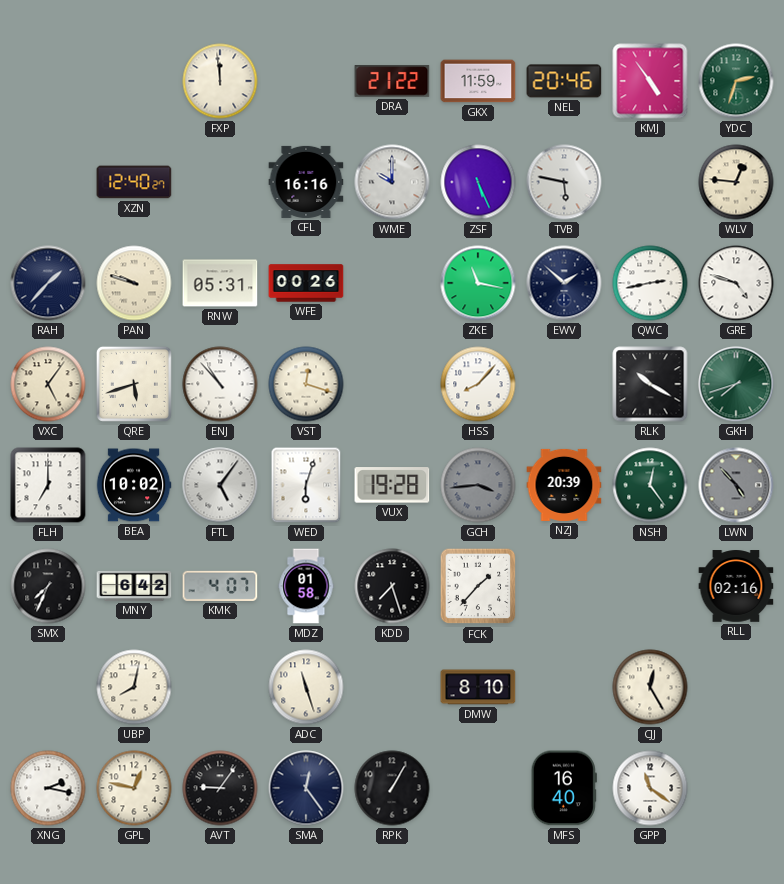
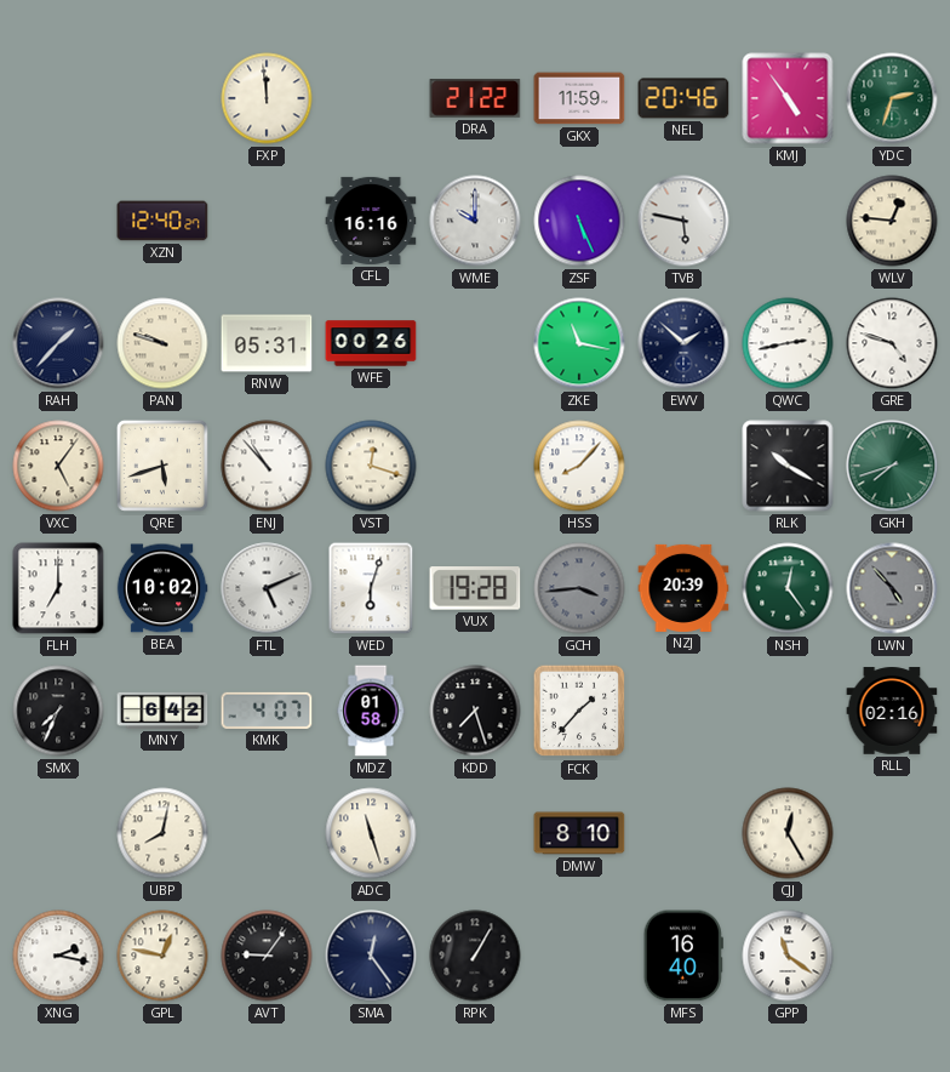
FTL: 5:06 -> 5:11
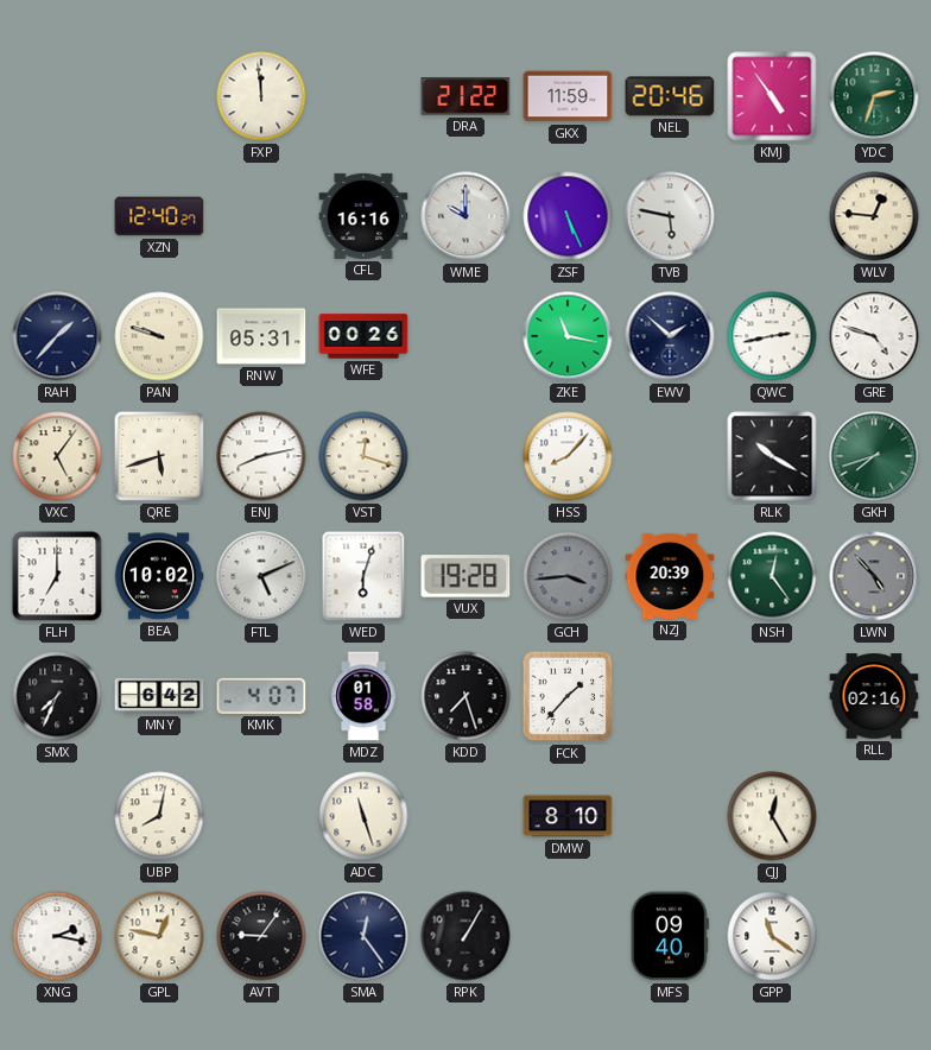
ENJ: 10:53 -> 8:13
MFS: 16:40 -> 09:40
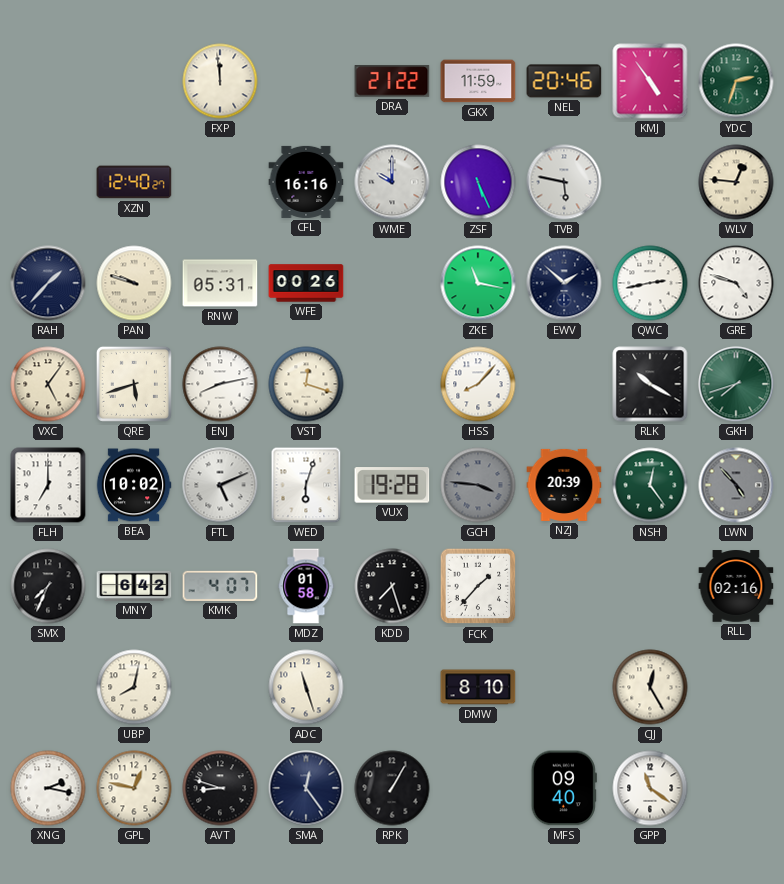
GCH: 3:44 -> 3:46
AVT: 9:06 -> 8:48
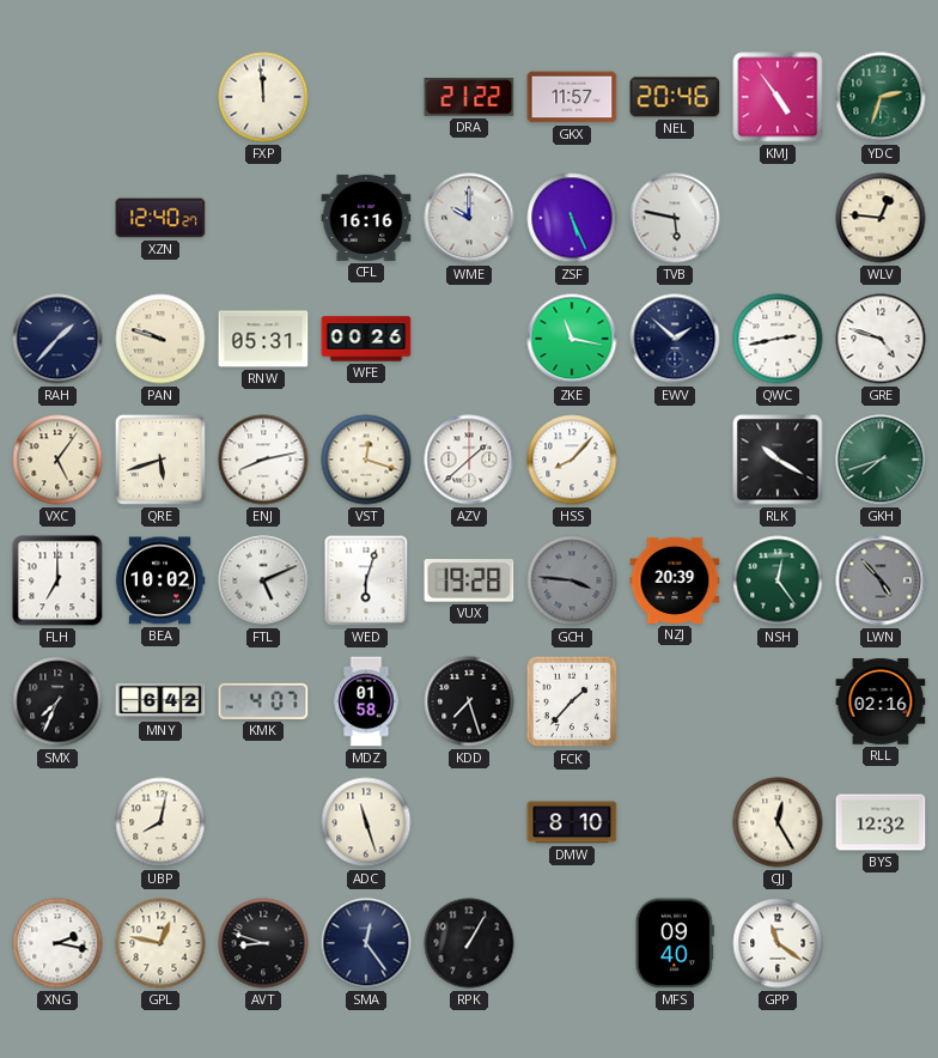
GKX: 11:59 -> 11:57
AZV: none -> 1:38
BYS: none -> 12:32
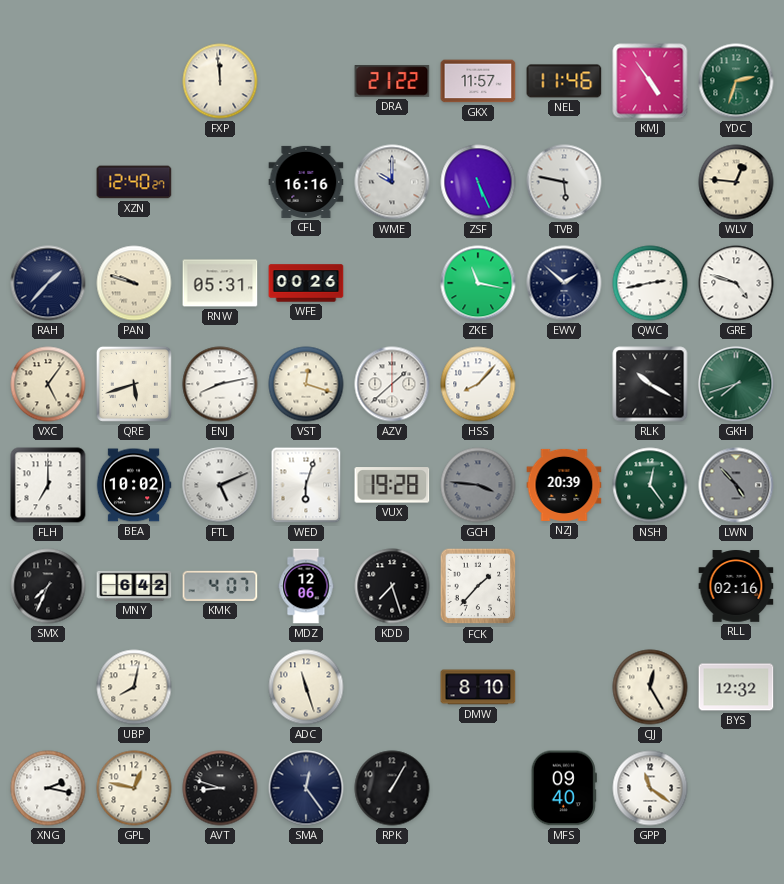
NEL: 20:46 -> 11:46
MDZ: 01:58 -> 12:06
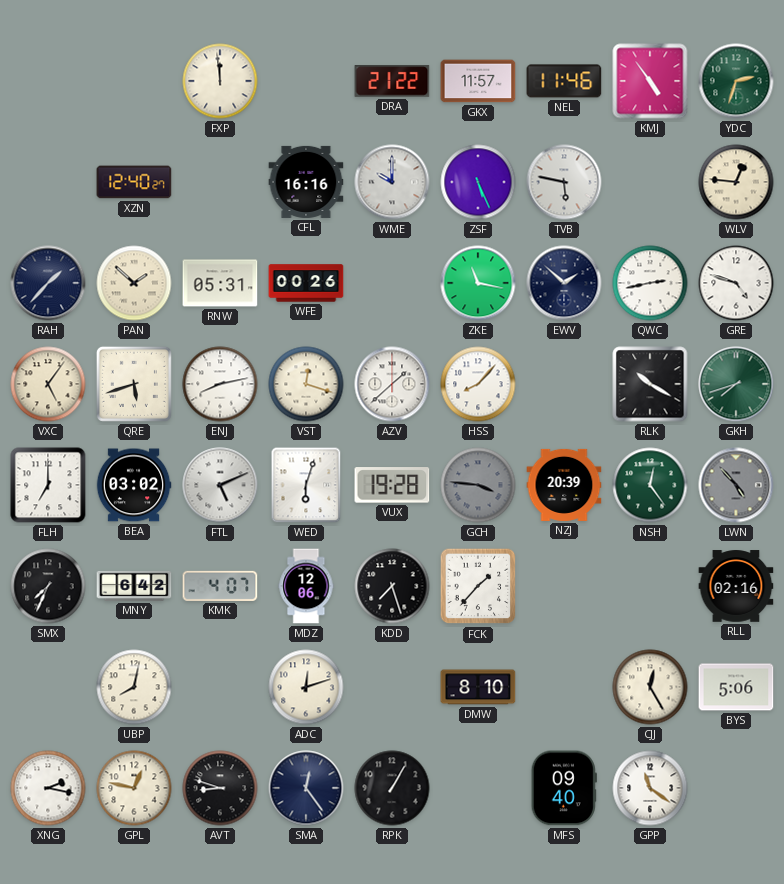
PAN: 9:48 -> 1:52
BEA: 10:02 -> 03:02
ADC: 11:27 -> 12:12
BYS: 12:32 -> 5:06
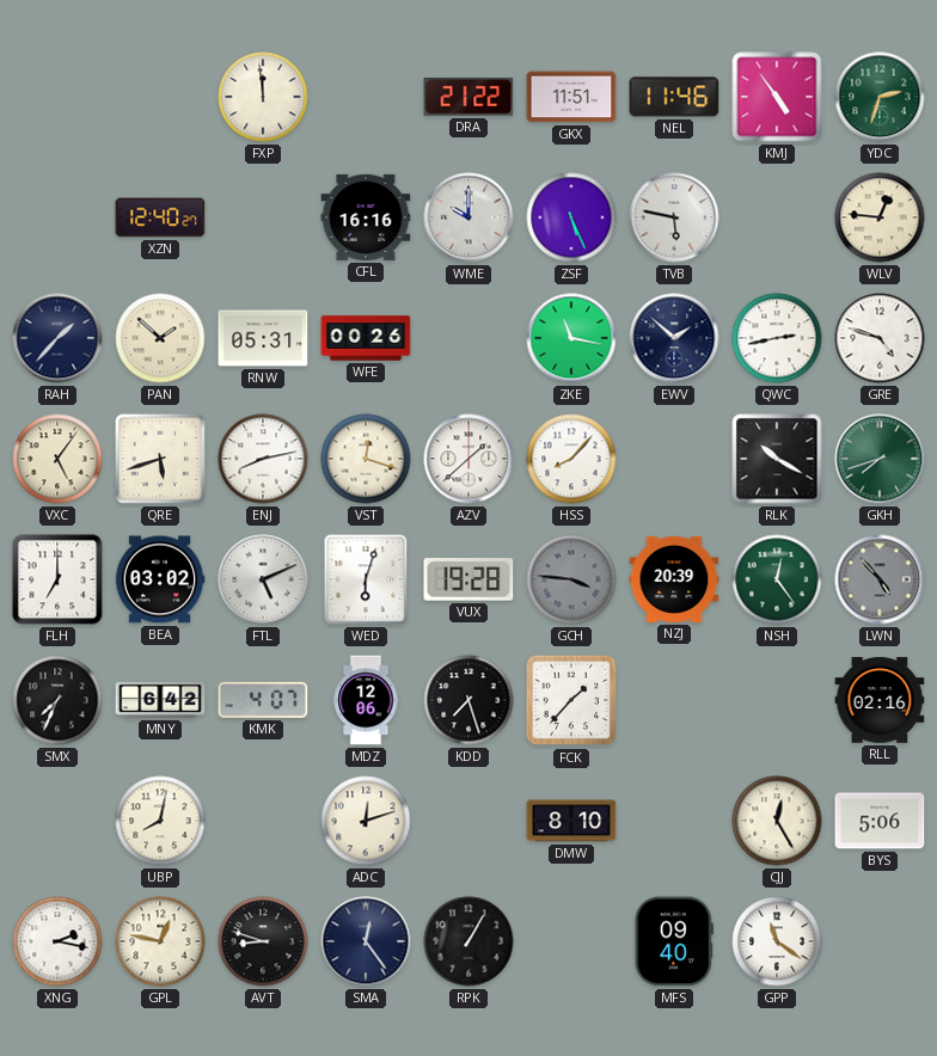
GKX: 11:57 -> 11:51
